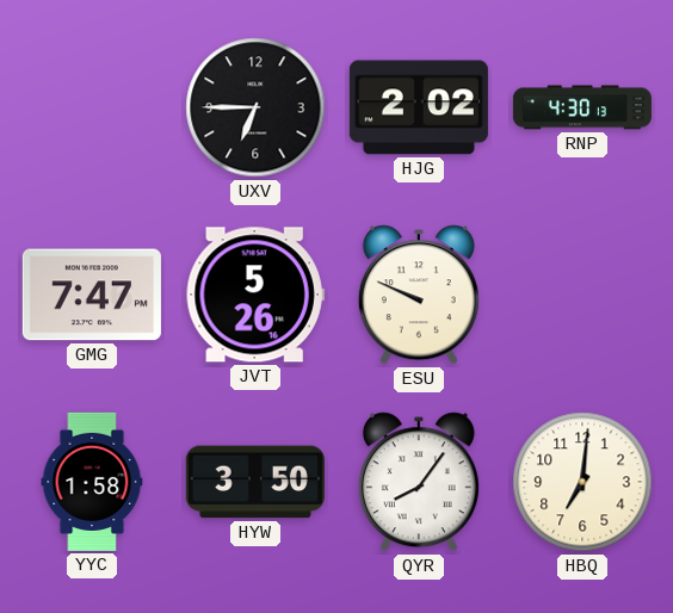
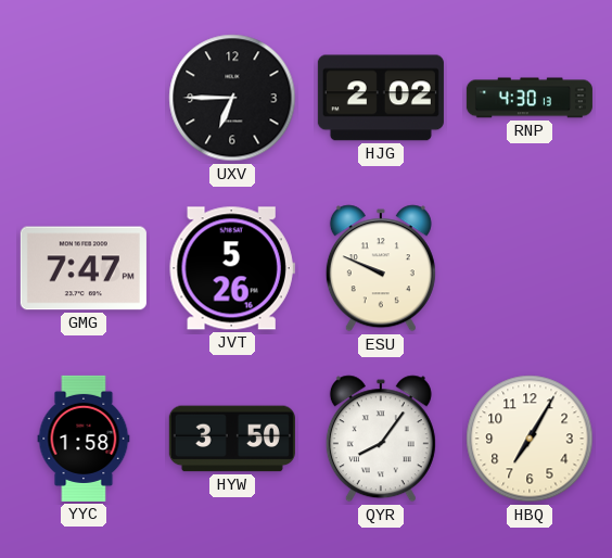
HBQ: 7:01 -> 7:05
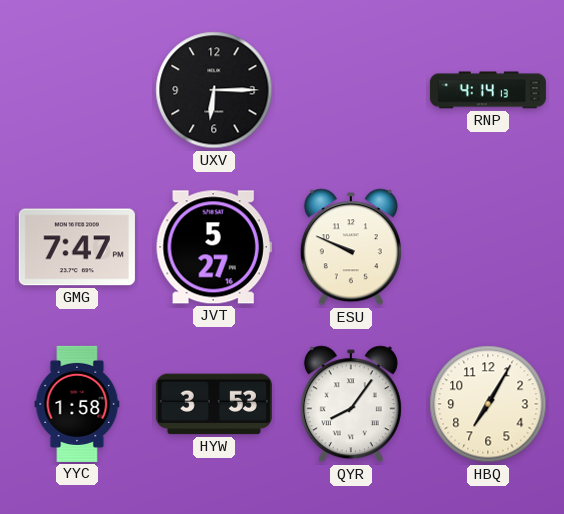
UXV: 6:45 -> 6:15
HJG: 2:02 -> none
RNP: 4:30 -> 4:14
JVT: 5:26 -> 5:27
HYW: 3:50 -> 3:53
